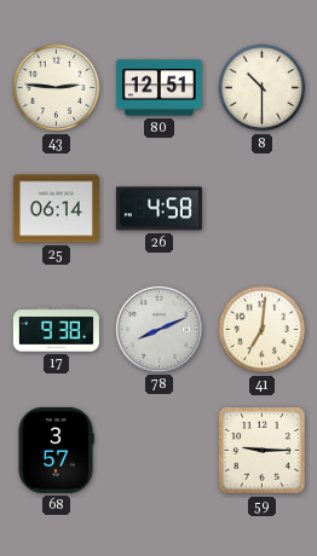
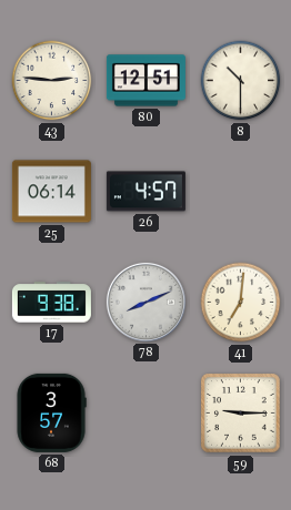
26: 4:58 -> 4:57
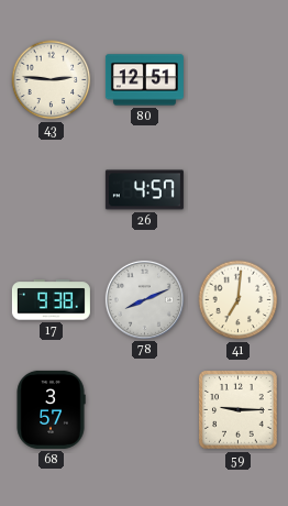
8: 10:30 -> none
25: 06:14 -> none
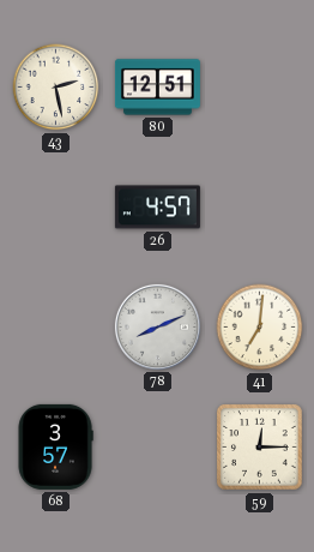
43: 2:46 -> 2:28
17: 9:38 -> none
59: 9:15 -> 12:15
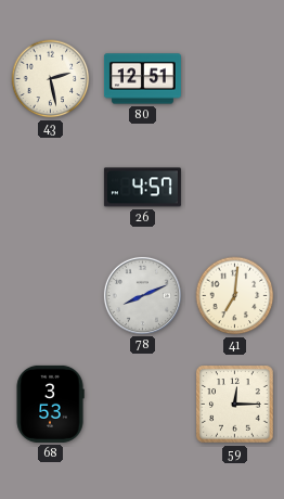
68: 3:57 -> 3:53
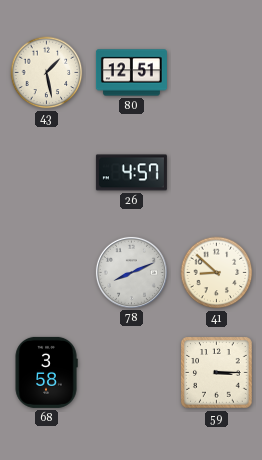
43: 2:28 -> 1:28
41: 7:01 -> 8:52
68: 3:53 -> 3:58
59: 12:15 -> 3:15
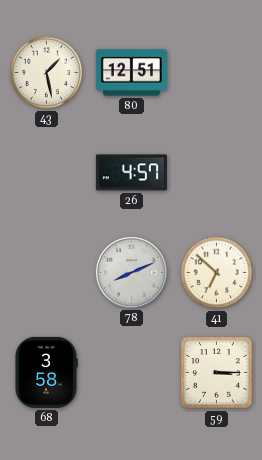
41: 8:52 -> 6:52
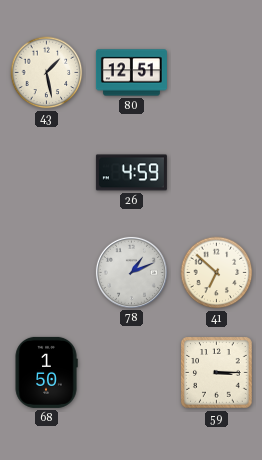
26: 4:57 -> 4:59
78: 8:11 -> 1:11
68: 3:58 -> 1:50
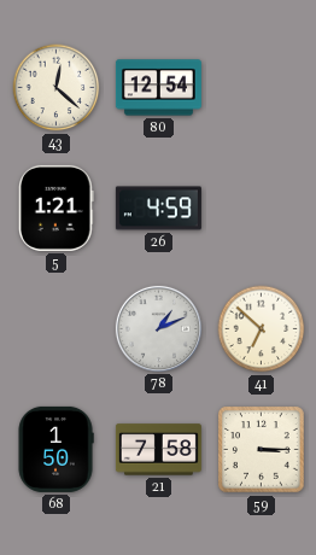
43: 1:28 -> 12:22
80: 12:51 -> 12:54
5: none -> 1:21
21: none -> 7:58
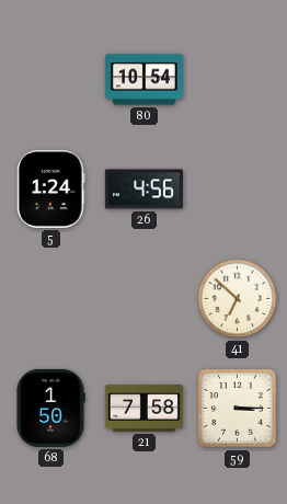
43: 12:22 -> none
80: 12:54 -> 10:54
5: 1:21 -> 1:24
26: 4:59 -> 4:56
78: 1:11 -> none
